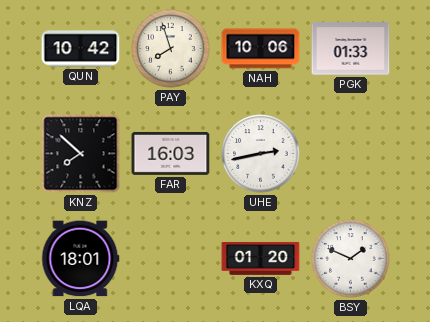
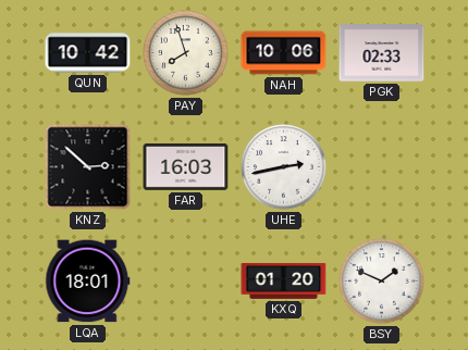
PGK: 01:33 -> 02:33
KNZ: 7:52 -> 2:52
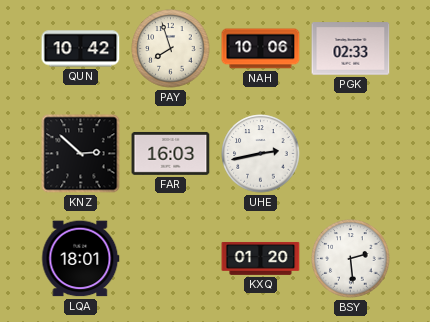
BSY: 1:49 -> 2:29
